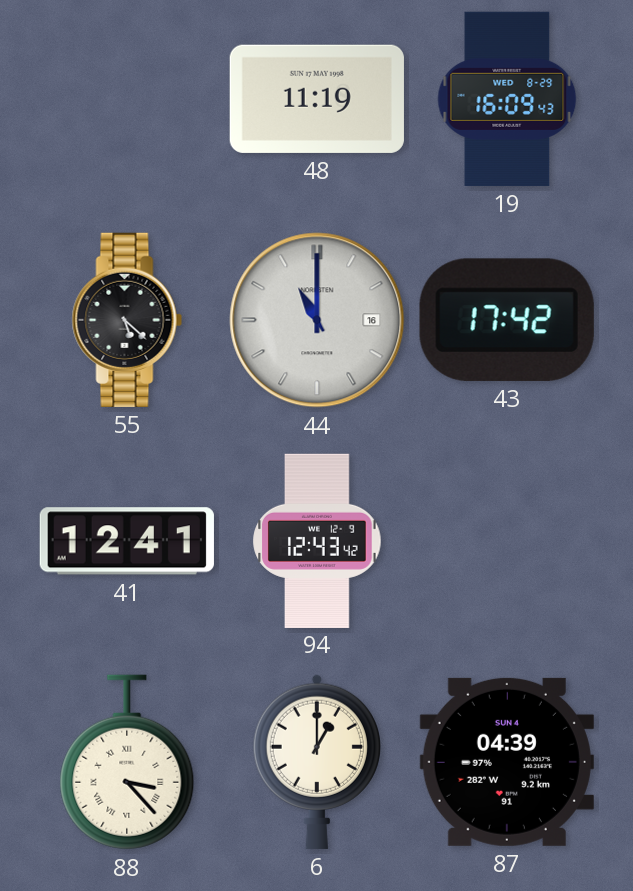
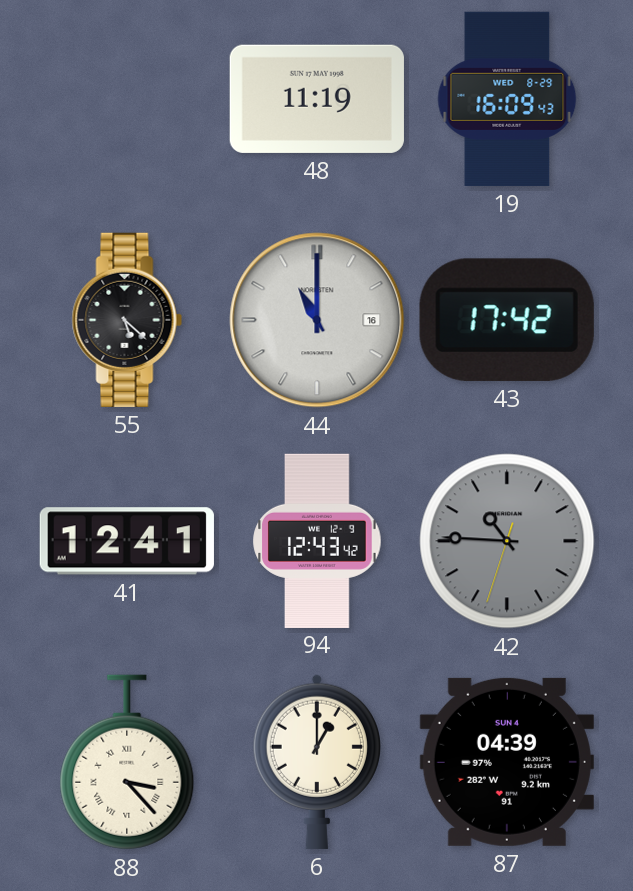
42: none -> 10:45
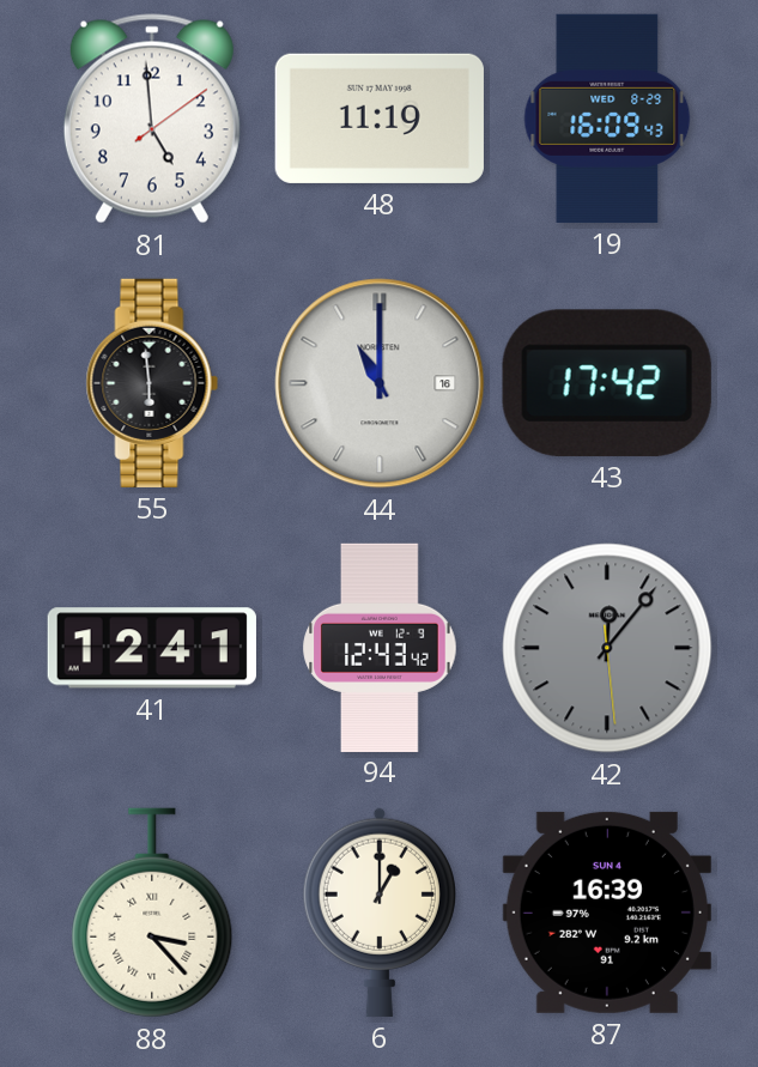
81: none -> 4:59
55: 5:22 -> 5:59
42: 10:45 -> 12:06
87: 04:39 -> 16:39
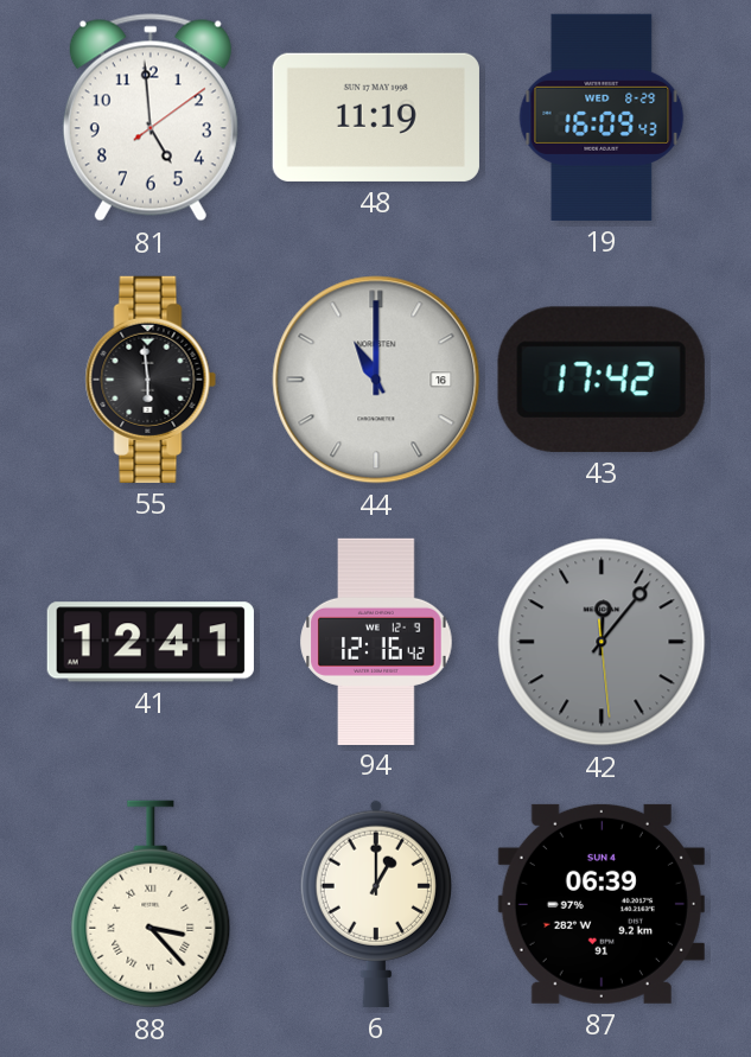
94: 12:43 -> 12:16
87: 16:39 -> 06:39
